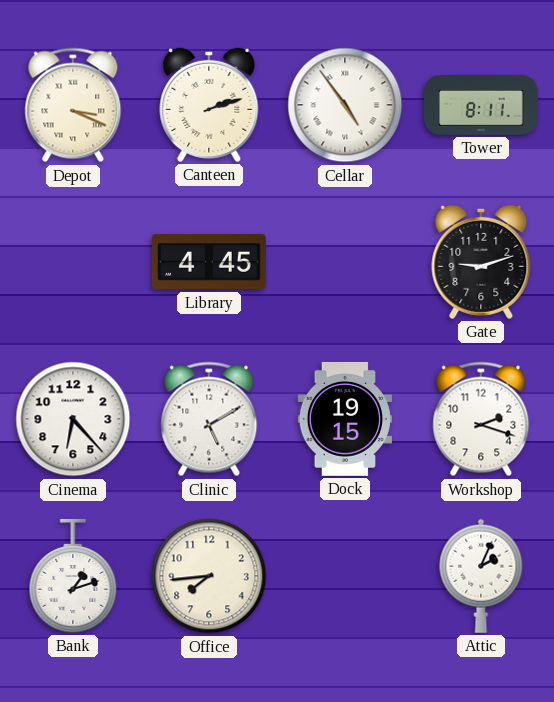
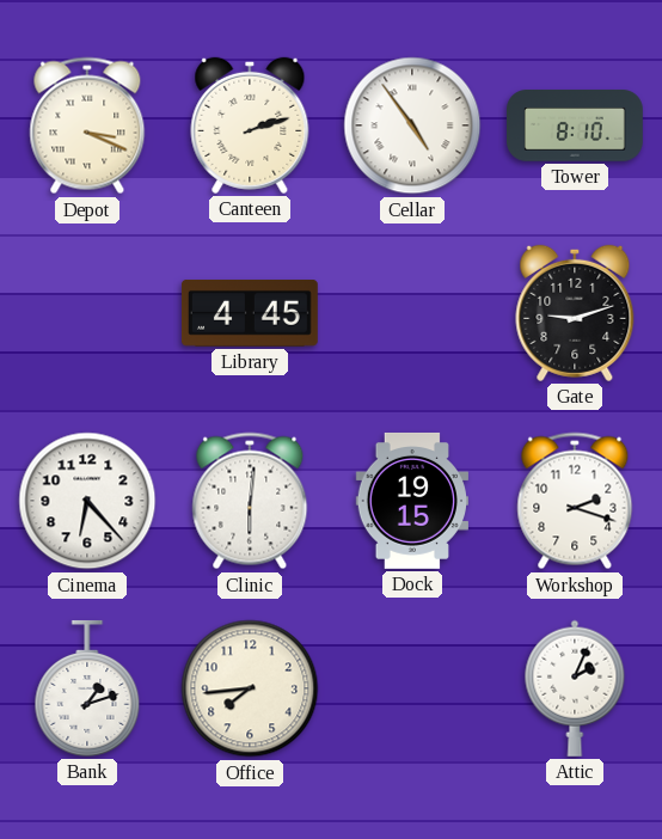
Tower: 8:11 -> 8:10
Clinic: 5:10 -> 6:01
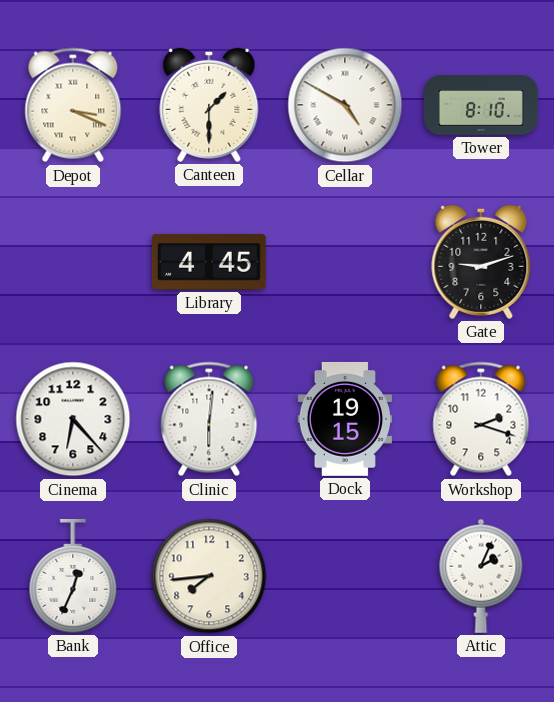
Canteen: 2:12 -> 1:30
Cellar: 4:54 -> 4:50
Bank: 1:12 -> 12:34
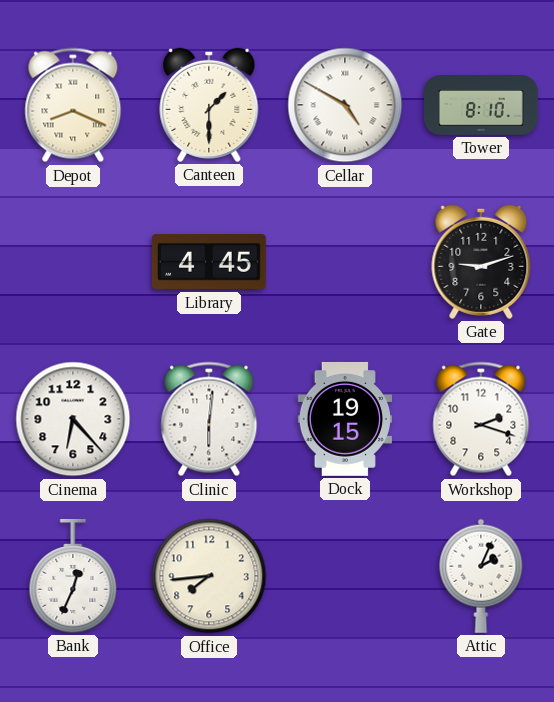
Depot: 3:19 -> 8:19
